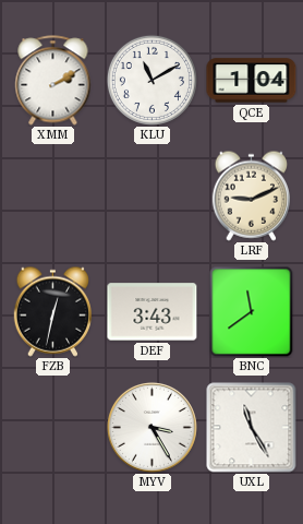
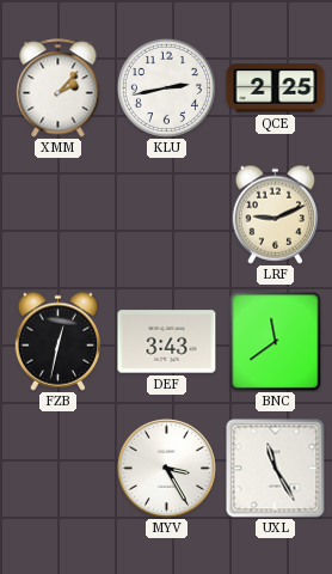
XMM: 2:10 -> 2:07
KLU: 11:10 -> 2:43
QCE: 1:04 -> 2:25
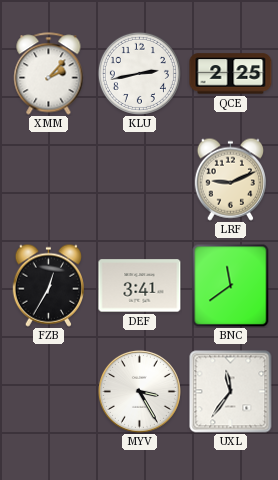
FZB: 12:32 -> 12:35
DEF: 3:43 -> 3:41
UXL: 11:25 -> 11:36
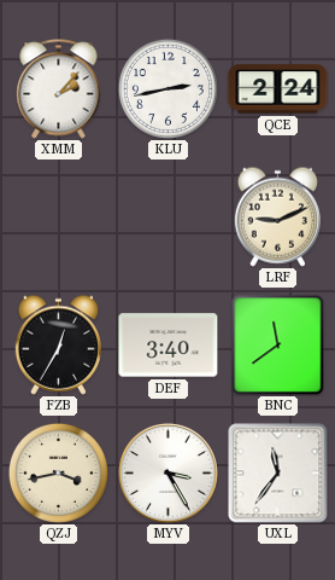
QCE: 2:25 -> 2:24
DEF: 3:41 -> 3:40
QZJ: none -> 3:43
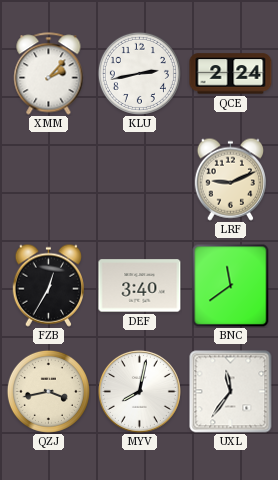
MYV: 3:25 -> 8:02
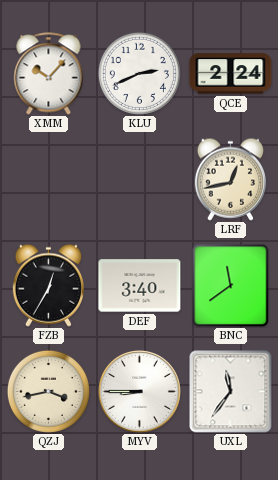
XMM: 2:07 -> 10:07
KLU: 2:43 -> 2:41
LRF: 9:11 -> 12:43
MYV: 8:02 -> 8:45
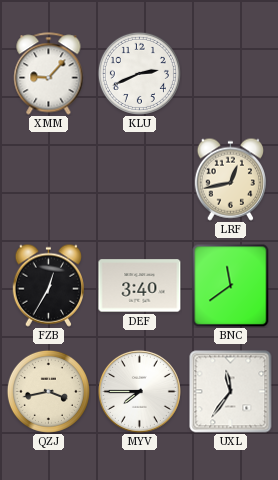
XMM: 10:07 -> 9:07
QCE: 2:24 -> none
MYV: 8:45 -> 7:45
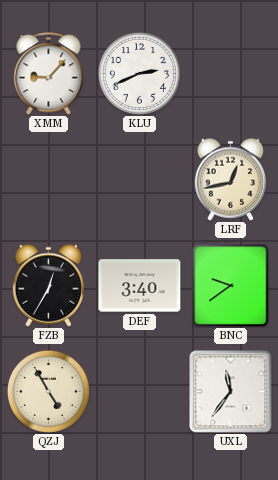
BNC: 11:39 -> 9:39
QZJ: 3:43 -> 4:55
MYV: 7:45 -> none
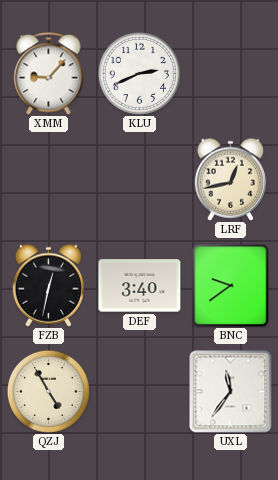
FZB: 12:35 -> 12:32
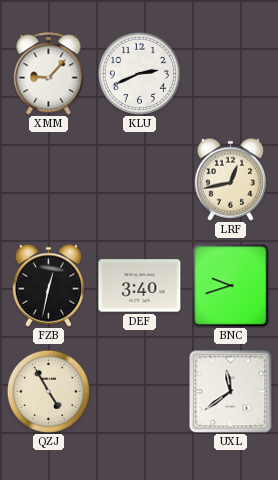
BNC: 9:39 -> 9:42
UXL: 11:36 -> 11:39
